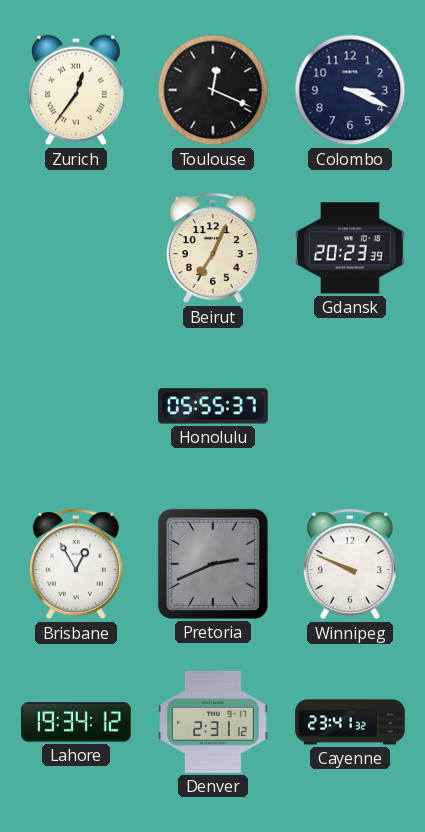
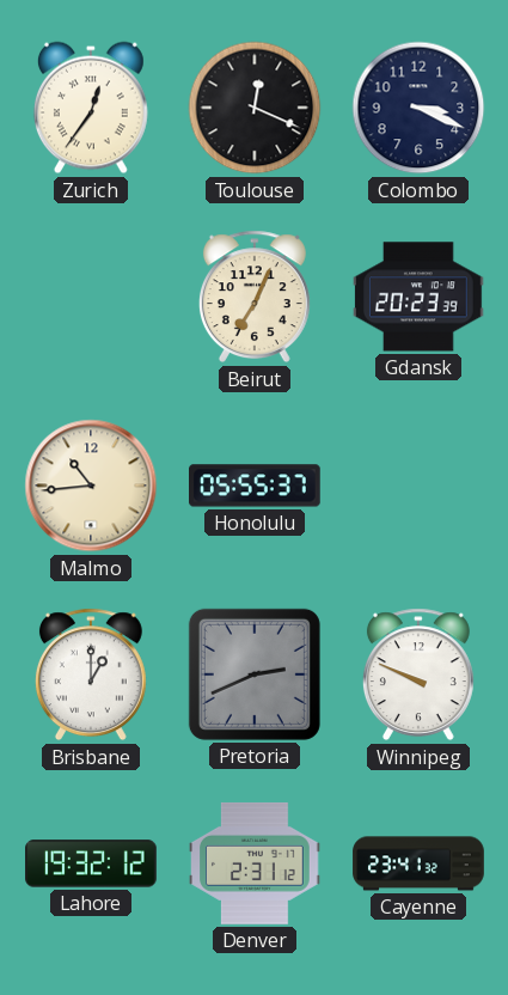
Malmo: none -> 10:44
Brisbane: 12:55 -> 1:00
Lahore: 19:34 -> 19:32
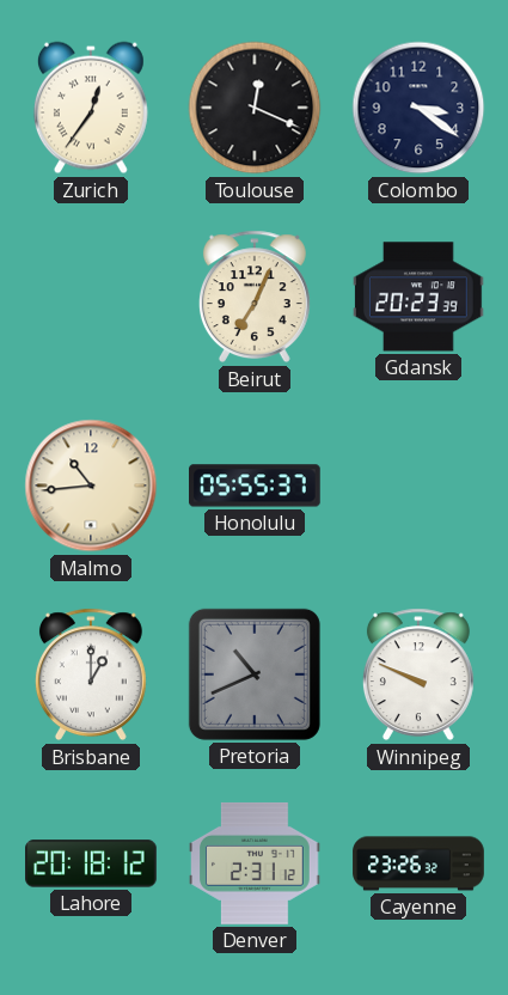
Colombo: 3:19 -> 3:21
Pretoria: 2:41 -> 10:41
Lahore: 19:32 -> 20:18
Cayenne: 23:41 -> 23:26
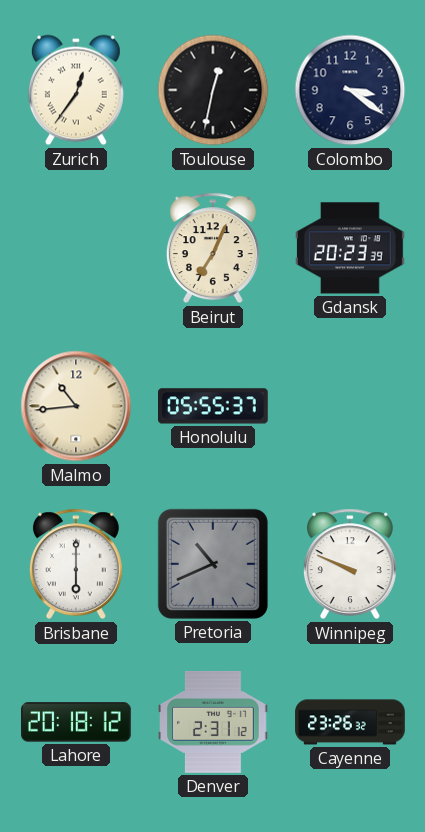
Toulouse: 12:19 -> 12:32
Brisbane: 1:00 -> 6:00
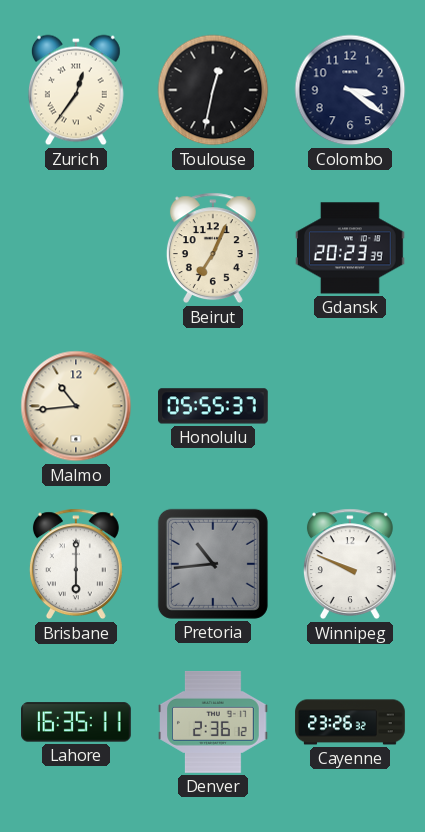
Pretoria: 10:41 -> 10:44
Lahore: 20:18 -> 16:35
Denver: 2:31 -> 2:36
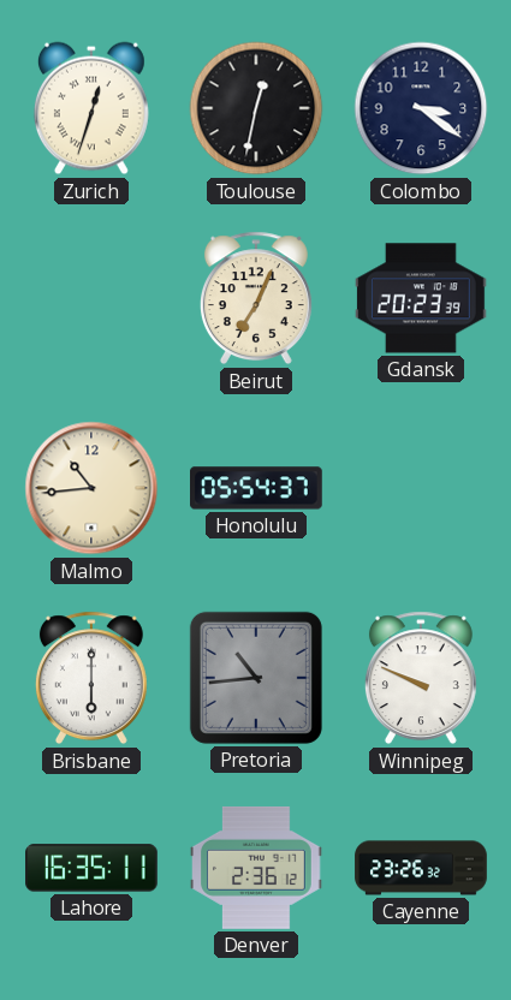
Zurich: 12:36 -> 12:33
Honolulu: 05:55 -> 05:54
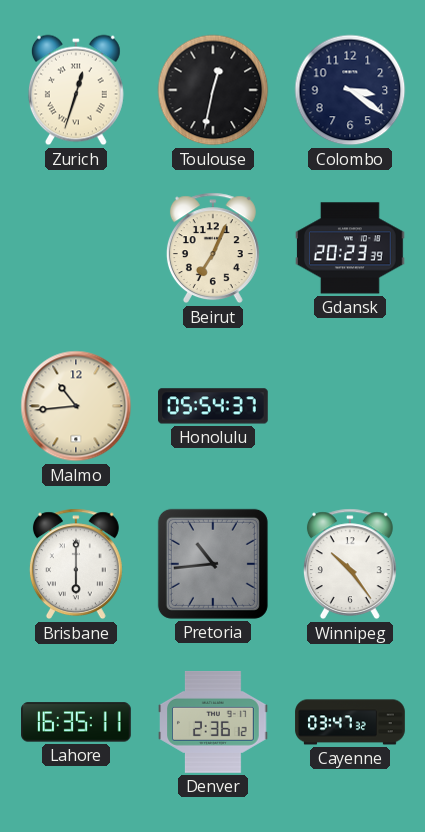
Winnipeg: 9:49 -> 10:24
Cayenne: 23:26 -> 03:47
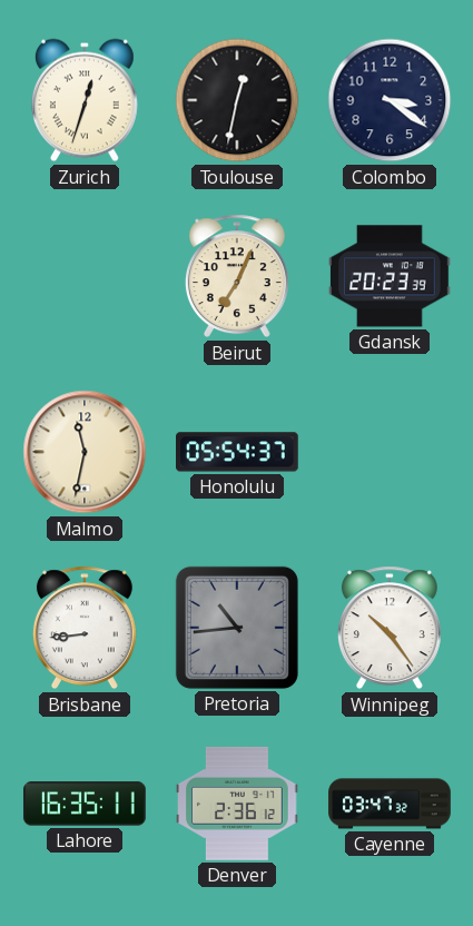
Malmo: 10:44 -> 11:32
Brisbane: 6:00 -> 8:44
